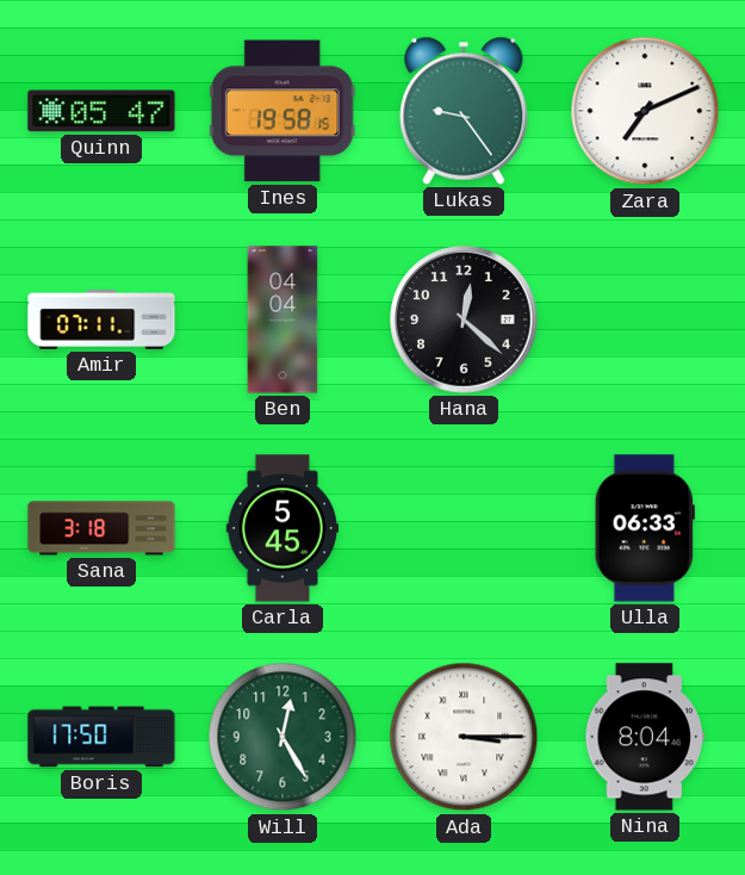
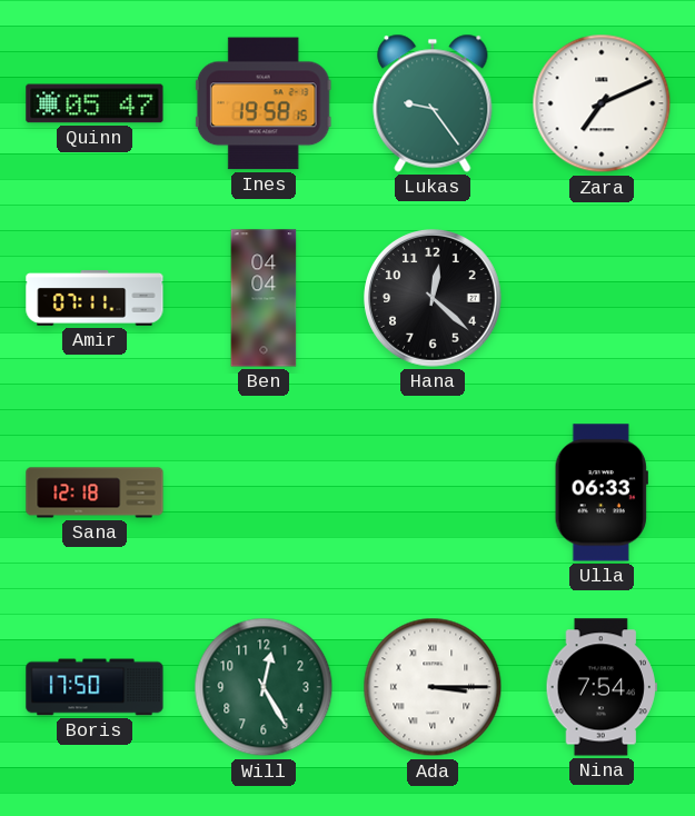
Sana: 3:18 -> 12:18
Carla: 5:45 -> none
Nina: 8:04 -> 7:54
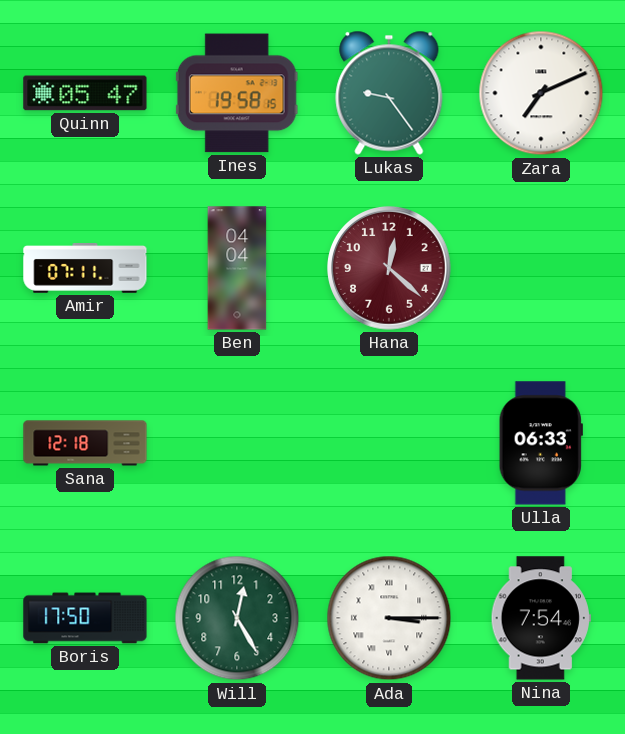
Hana dial: black -> burgundy
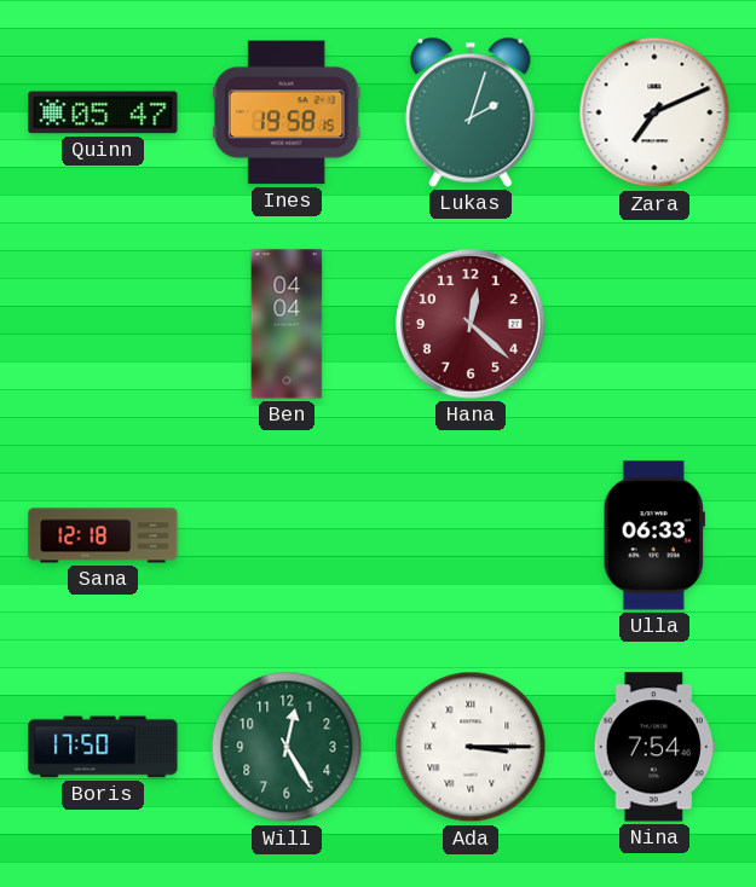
Lukas: 9:24 -> 2:03
Amir: 07:11 -> none
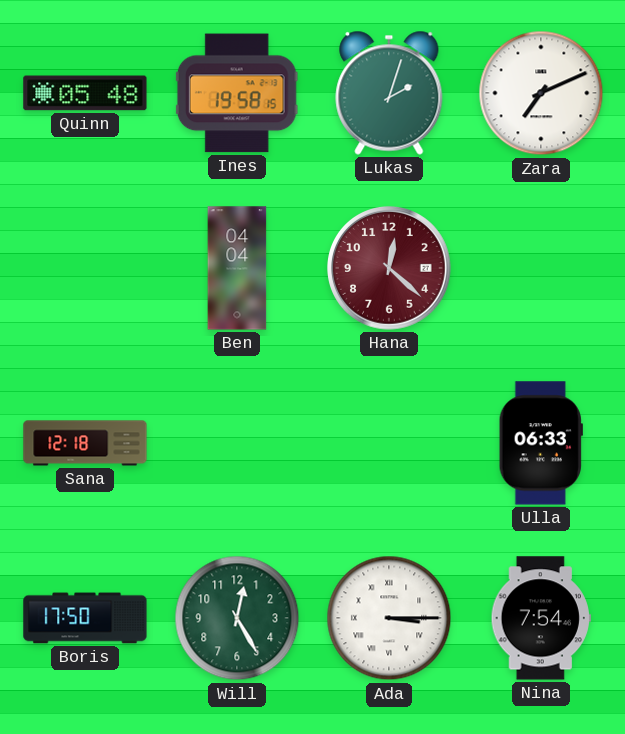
Quinn: 05:47 -> 05:48
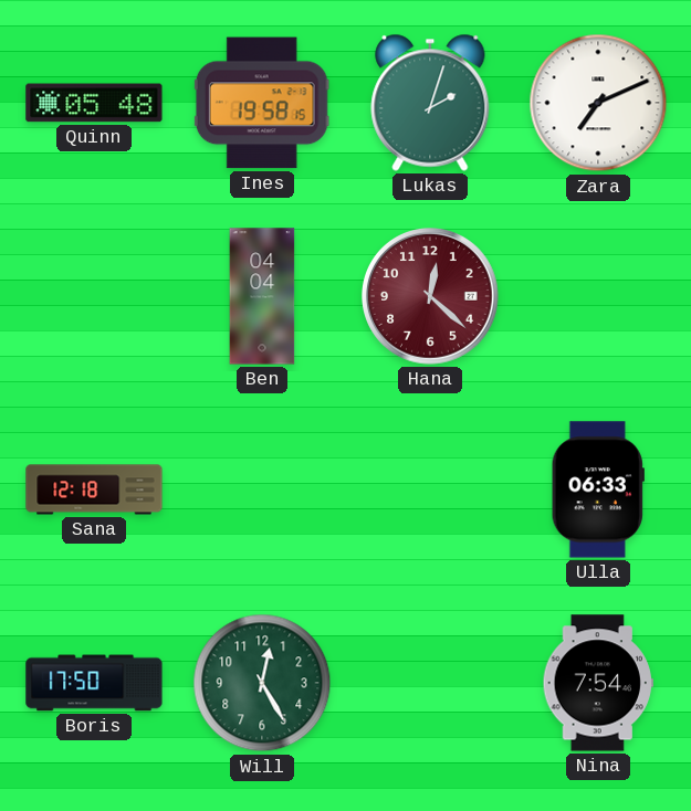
Ada: 3:15 -> none
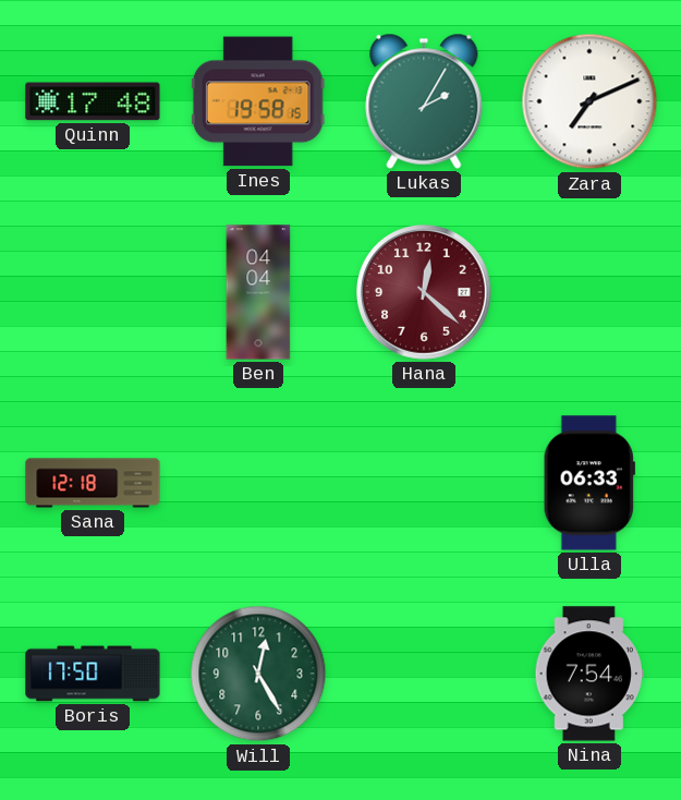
Quinn: 05:48 -> 17:48
Lukas: 2:03 -> 2:05
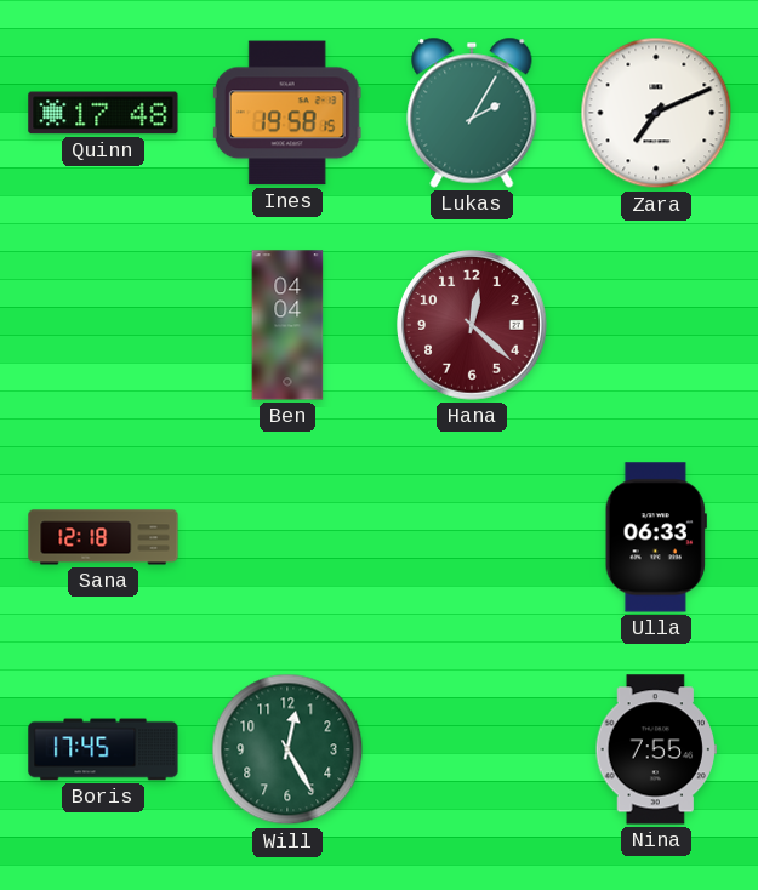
Boris: 17:50 -> 17:45
Nina: 7:54 -> 7:55
